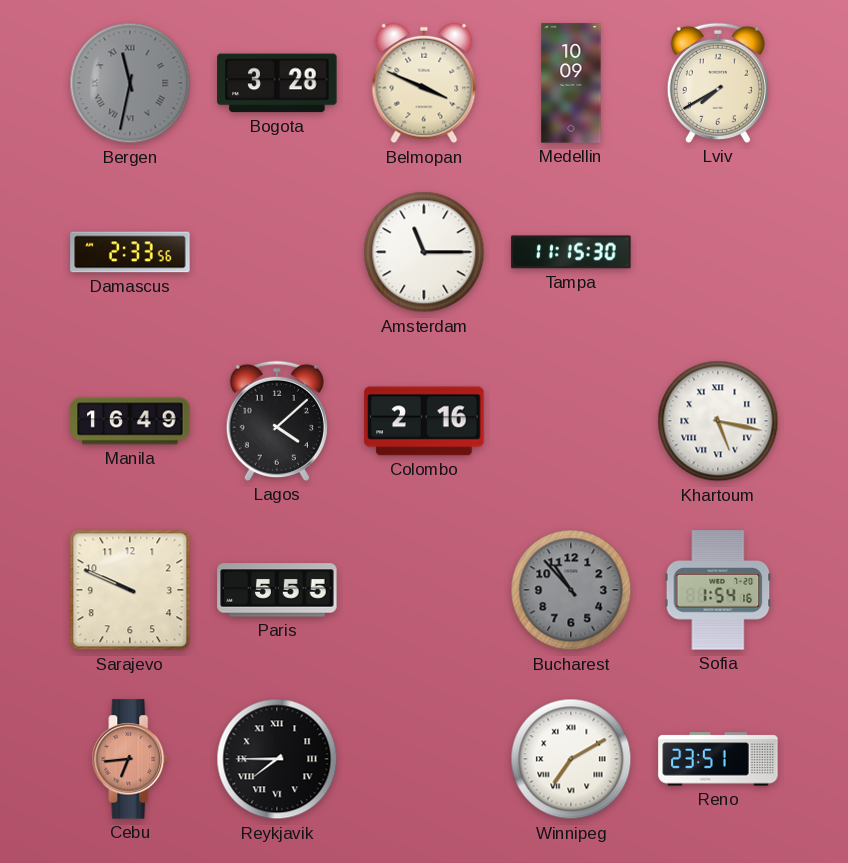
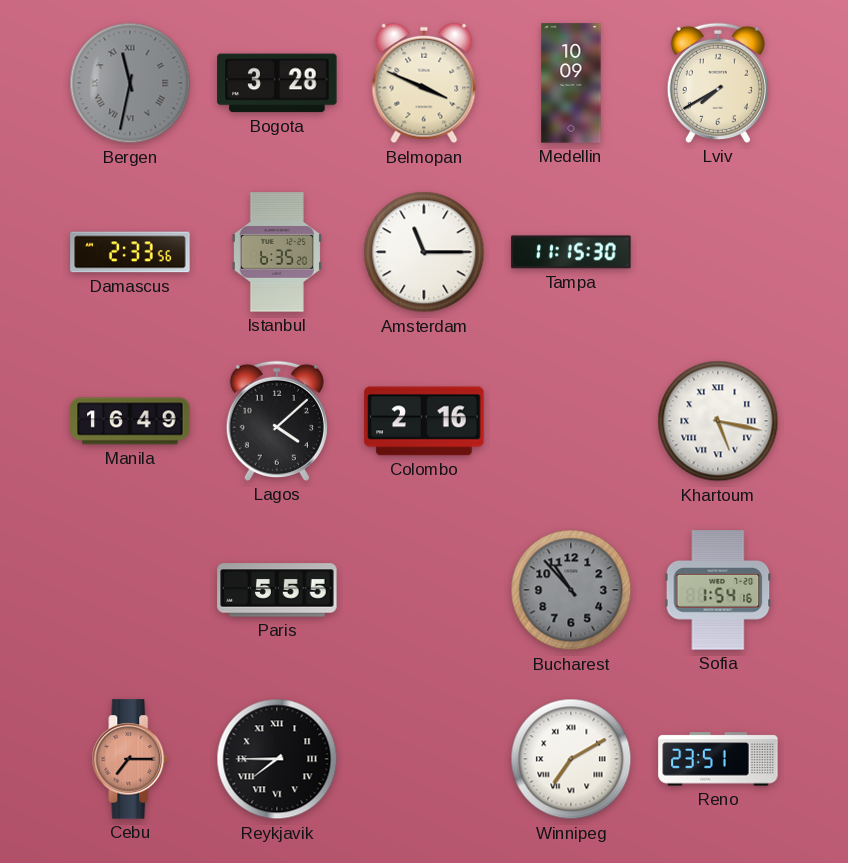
Istanbul: none -> 6:35
Sarajevo: 9:49 -> none
Cebu: 6:44 -> 7:15
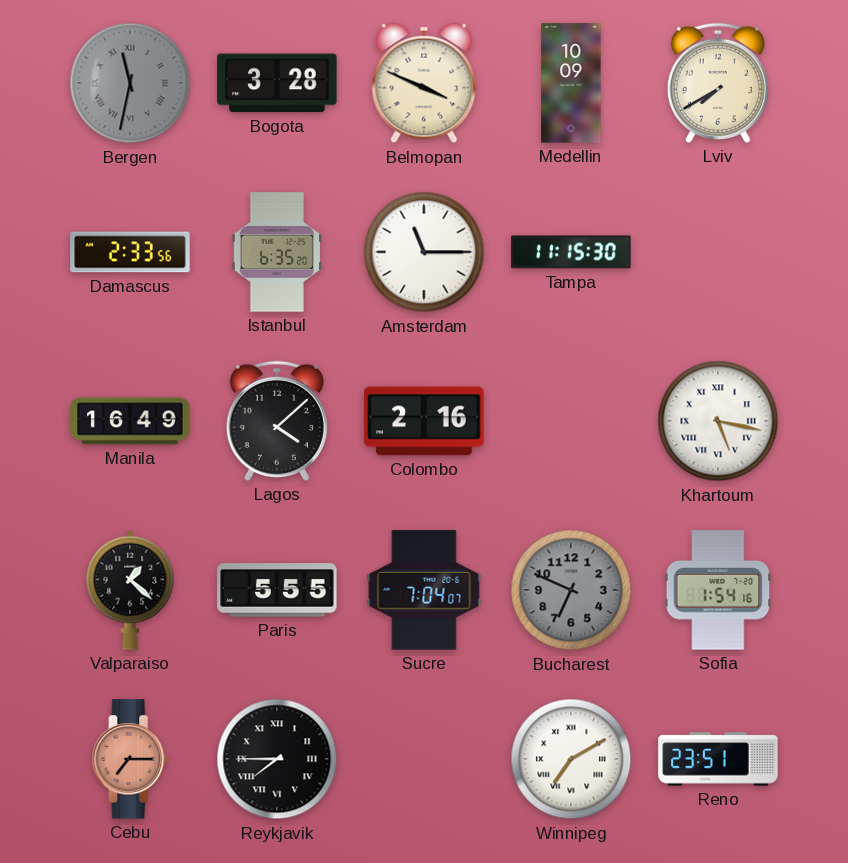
Valparaiso: none -> 1:22
Sucre: none -> 7:04
Bucharest: 10:53 -> 6:49
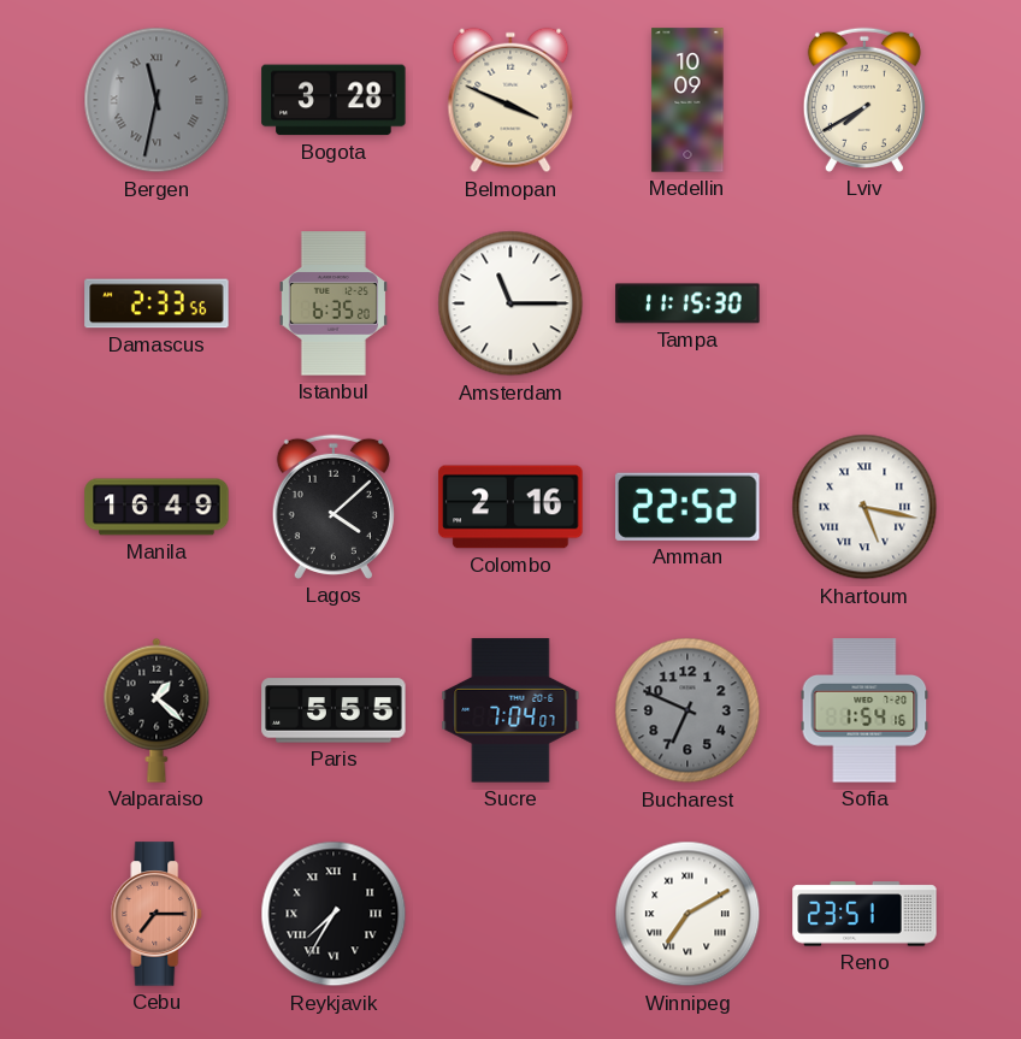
Amman: none -> 22:52
Reykjavik: 7:45 -> 7:35
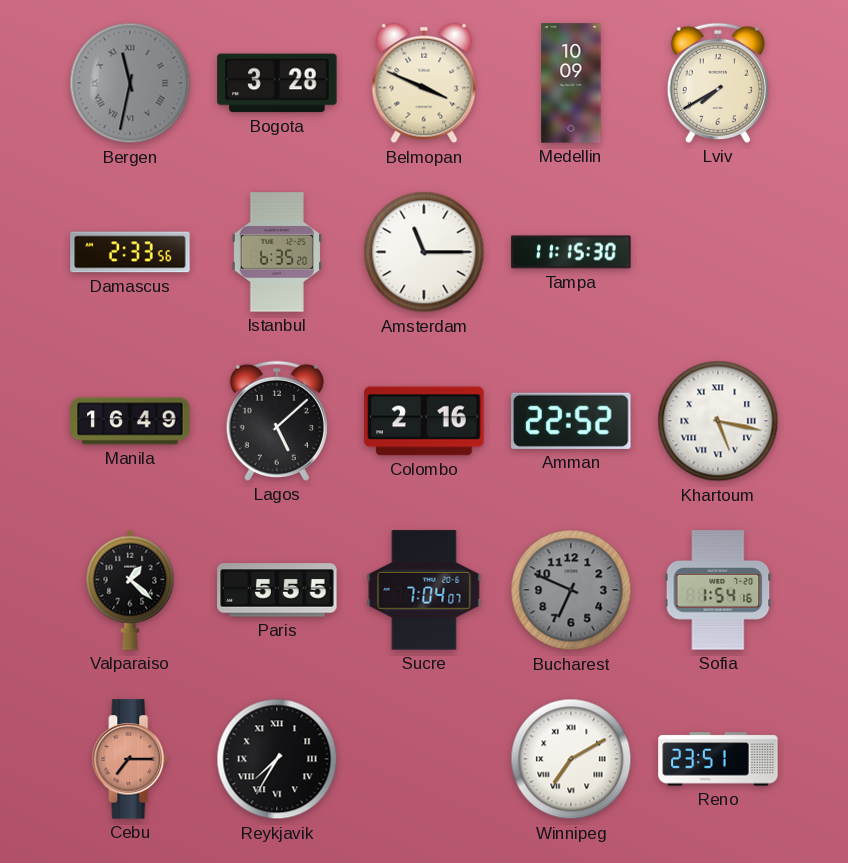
Lagos: 4:08 -> 5:08
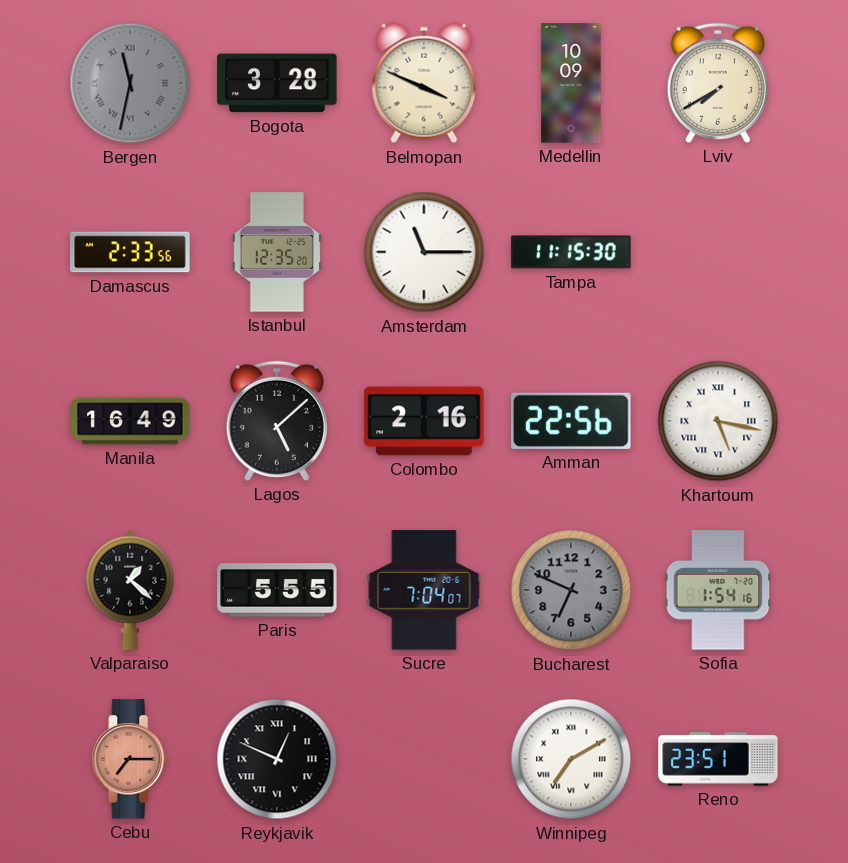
Istanbul: 6:35 -> 12:35
Amman: 22:52 -> 22:56
Reykjavik: 7:35 -> 12:49
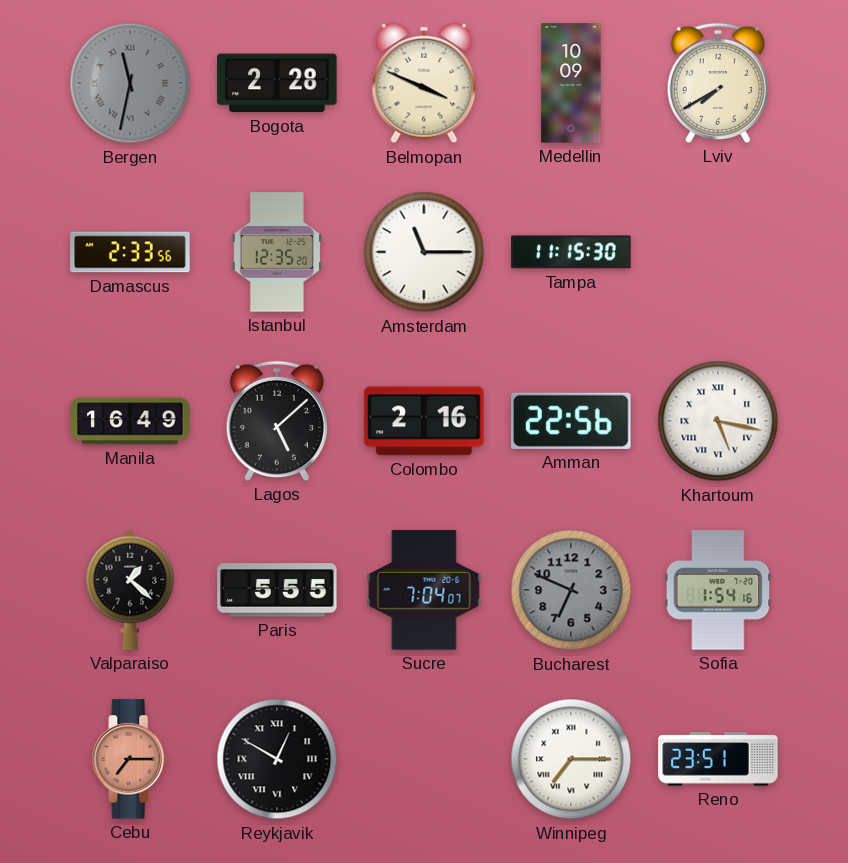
Bogota: 3:28 -> 2:28
Reykjavik: 12:49 -> 12:50
Winnipeg: 7:10 -> 7:15
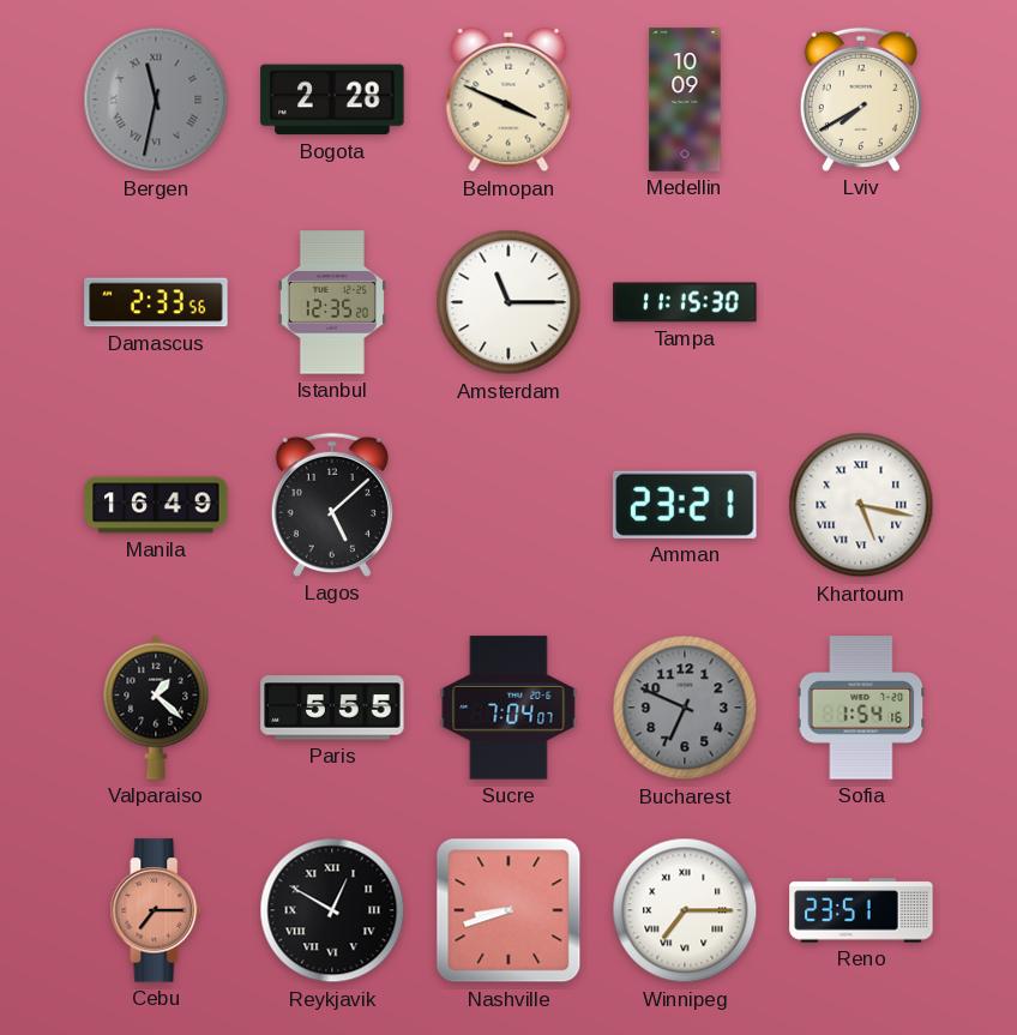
Colombo: 2:16 -> none
Amman: 22:56 -> 23:21
Nashville: none -> 8:42
